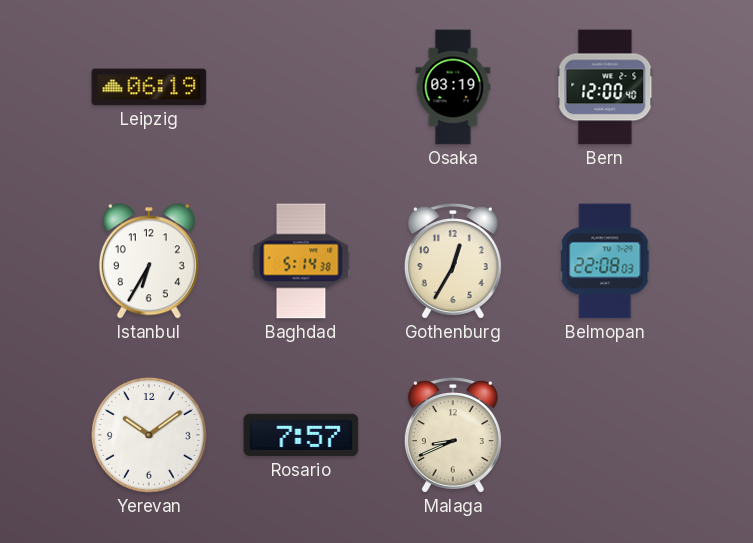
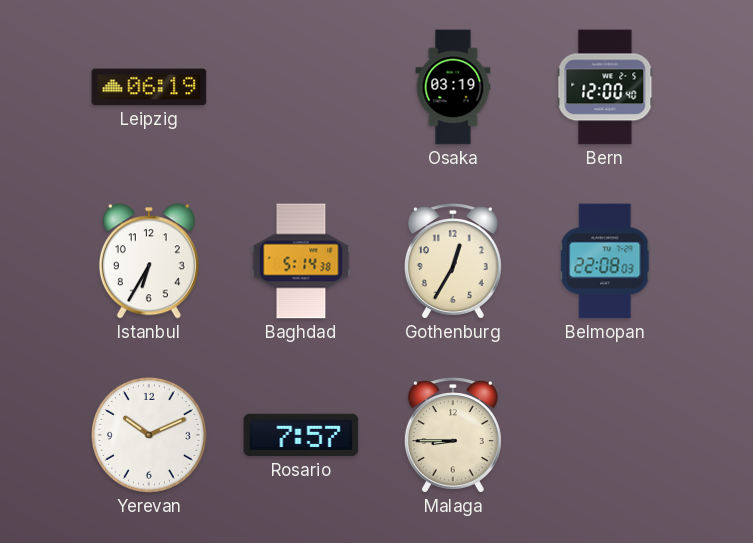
Yerevan: 10:09 -> 10:11
Malaga: 8:41 -> 8:45
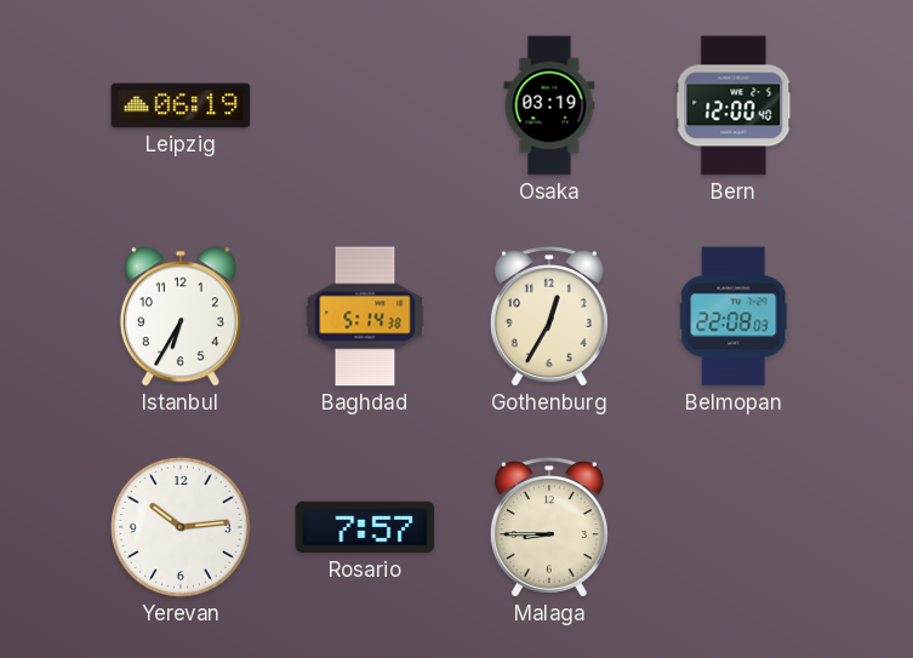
Yerevan: 10:11 -> 10:14
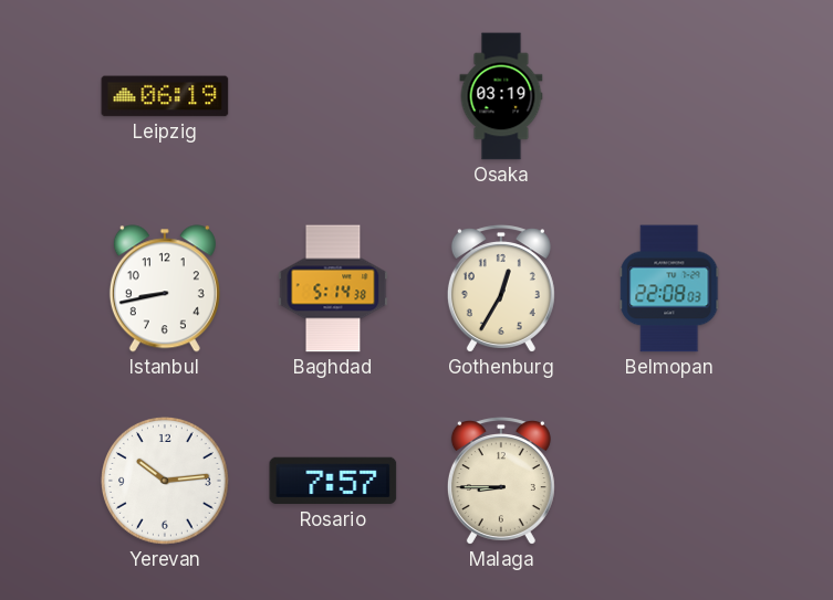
Bern: 12:00 -> none
Istanbul: 6:35 -> 8:43
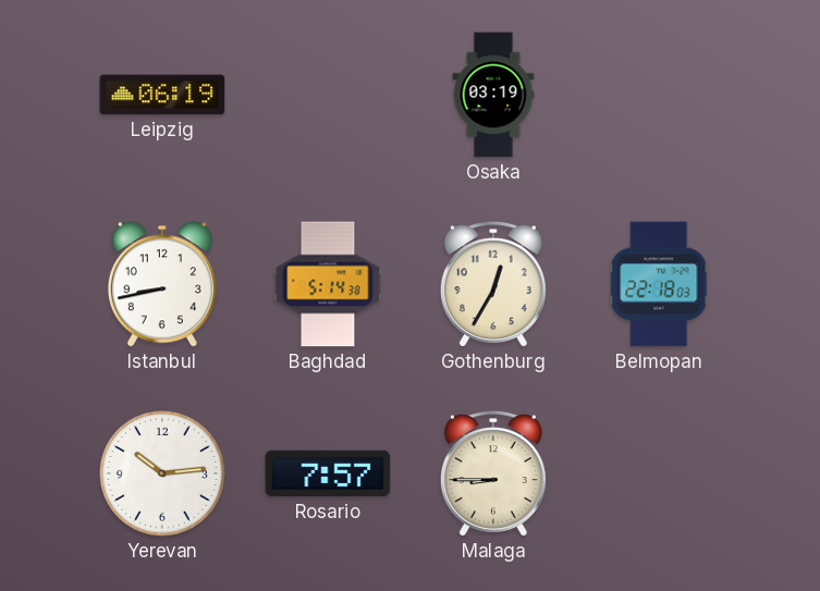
Belmopan: 22:08 -> 22:18
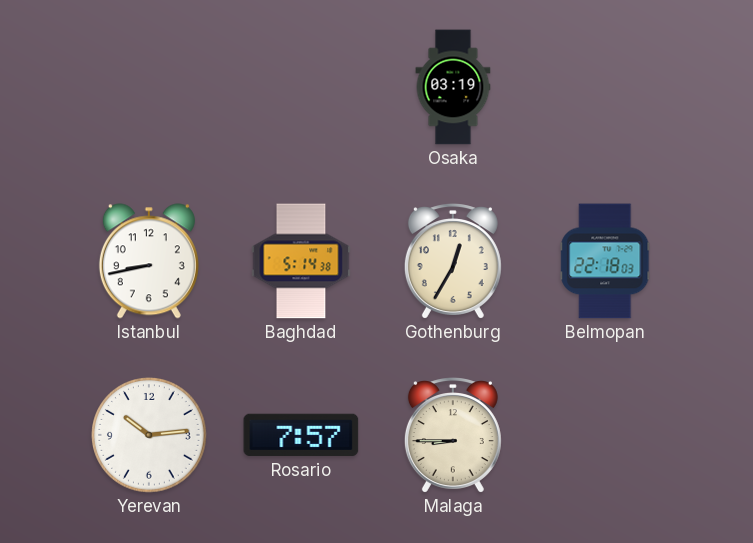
Leipzig: 06:19 -> none
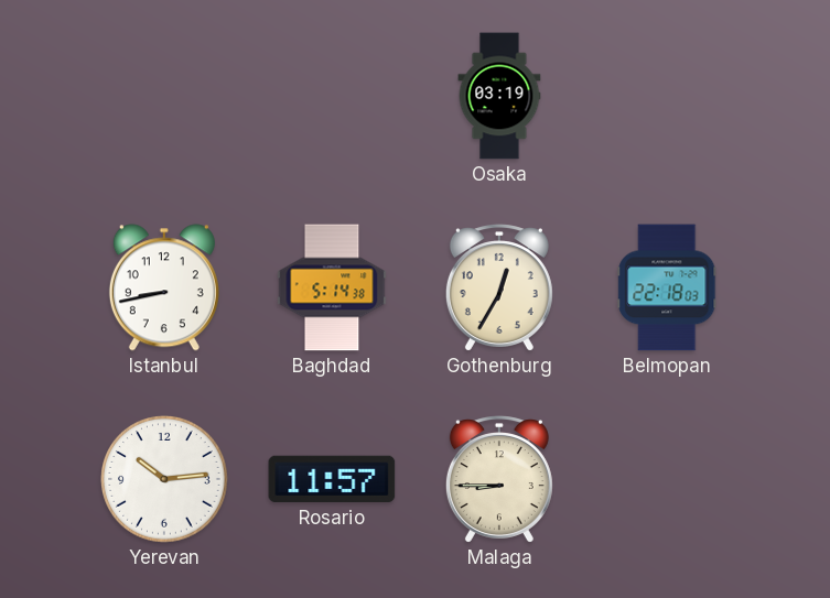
Rosario: 7:57 -> 11:57
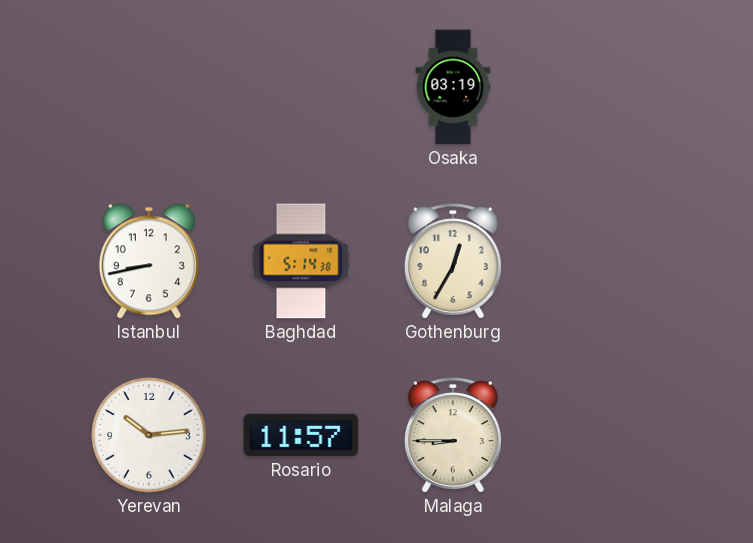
Belmopan: 22:18 -> none
